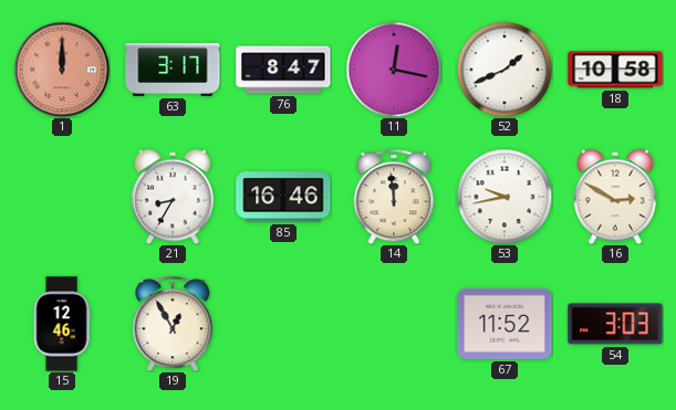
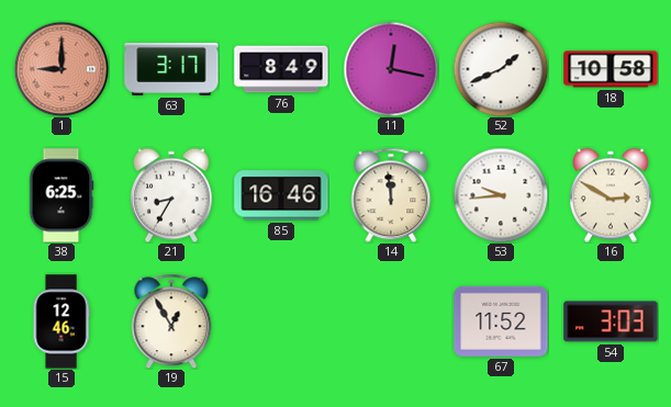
1: 12:00 -> 9:00
76: 8:47 -> 8:49
38: none -> 6:25
53: 9:43 -> 9:44
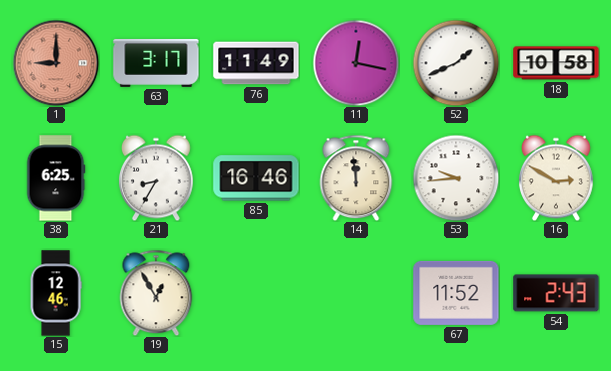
76: 8:49 -> 11:49
54: 3:03 -> 2:43
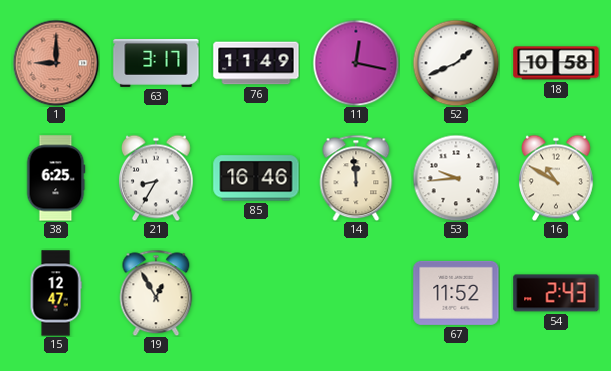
16: 2:50 -> 10:50
15: 12:46 -> 12:47
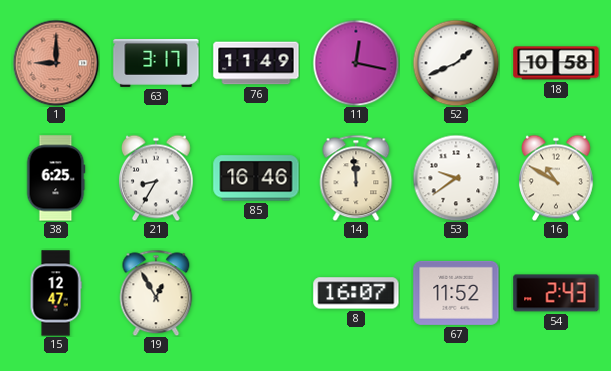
53: 9:44 -> 9:39
8: none -> 16:07
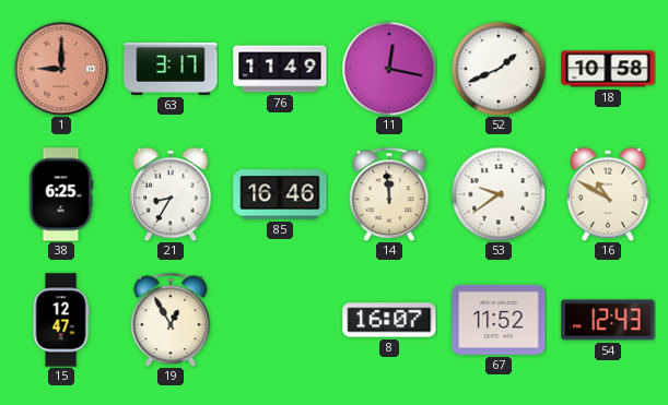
54: 2:43 -> 12:43
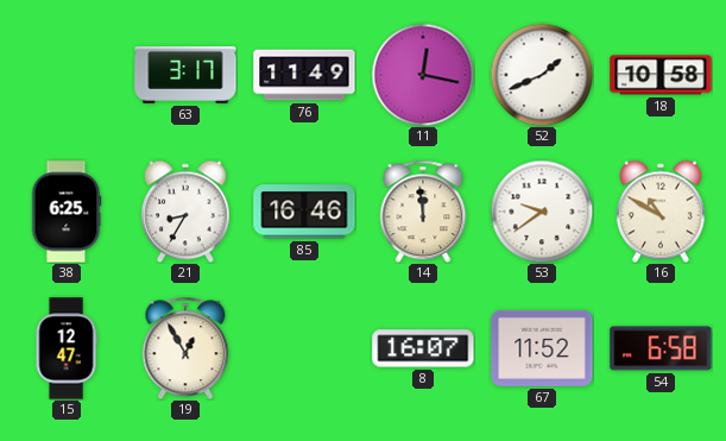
1: 9:00 -> none
54: 12:43 -> 6:58
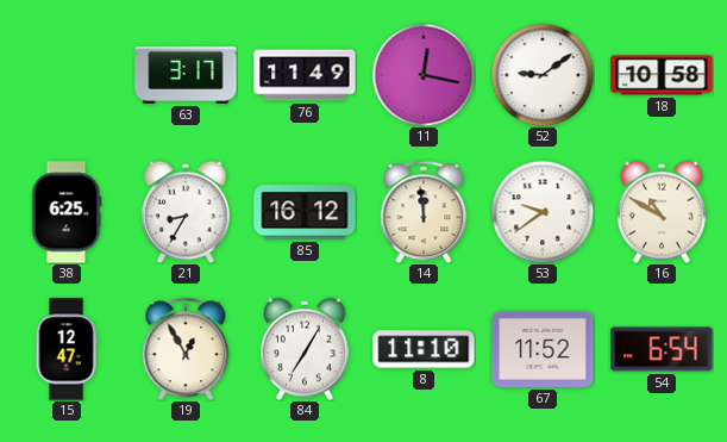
52: 1:41 -> 9:09
85: 16:46 -> 16:12
84: none -> 7:05
8: 16:07 -> 11:10
54: 6:58 -> 6:54
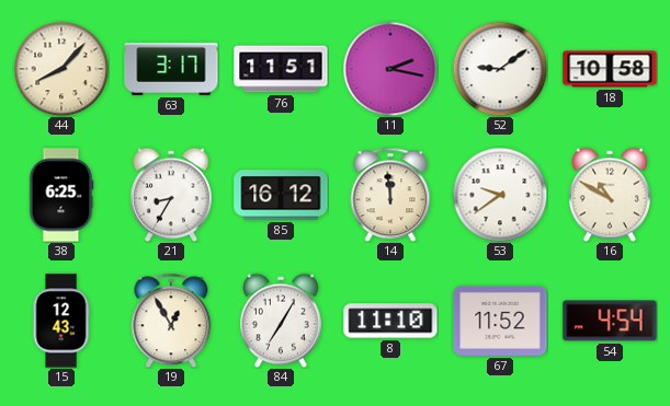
44: none -> 8:07
76: 11:49 -> 11:51
11: 12:17 -> 2:17
15: 12:47 -> 12:43
54: 6:54 -> 4:54
